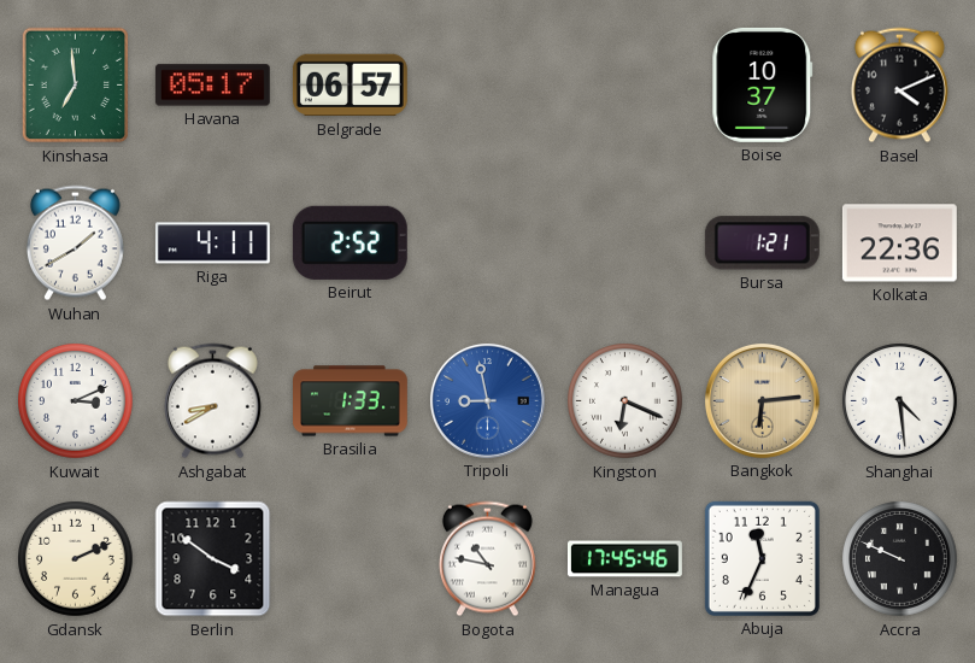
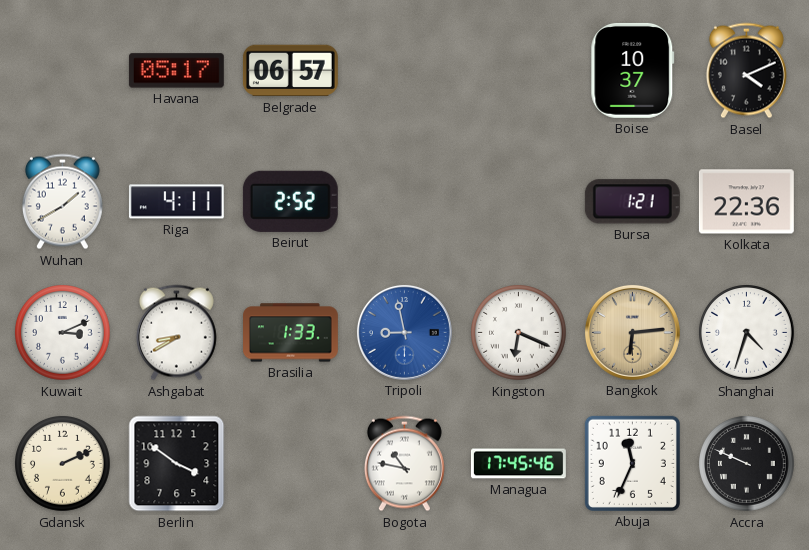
Kinshasa: 6:59 -> none
Shanghai: 4:29 -> 4:33
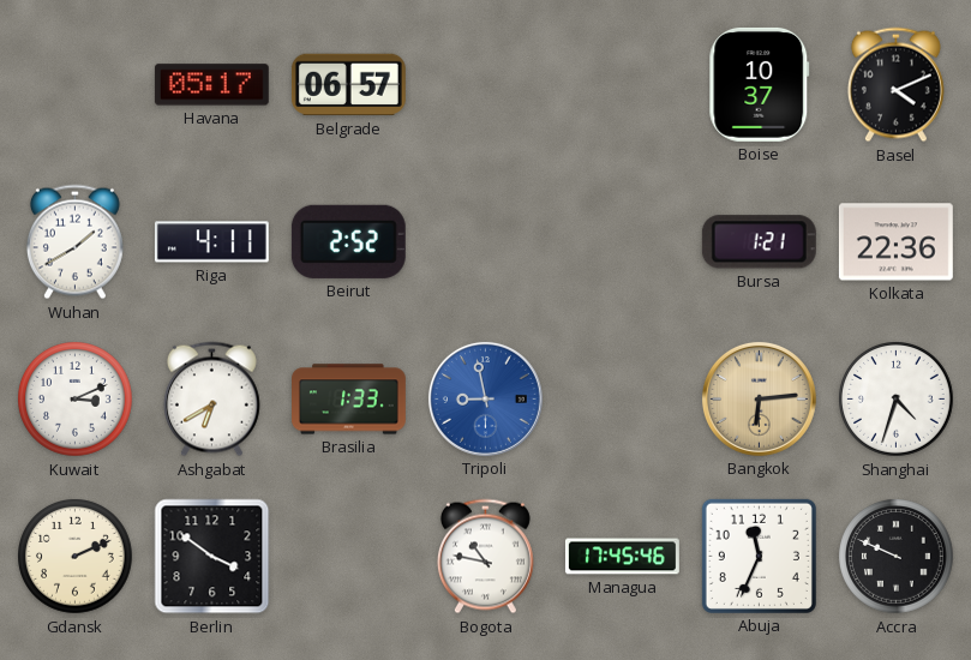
Ashgabat: 8:40 -> 6:40
Kingston: 6:19 -> none
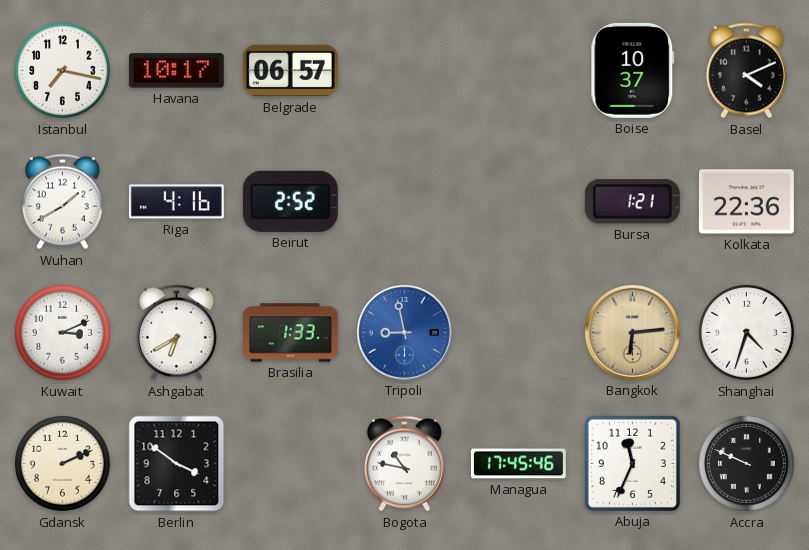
Istanbul: none -> 7:17
Havana: 05:17 -> 10:17
Riga: 4:11 -> 4:16
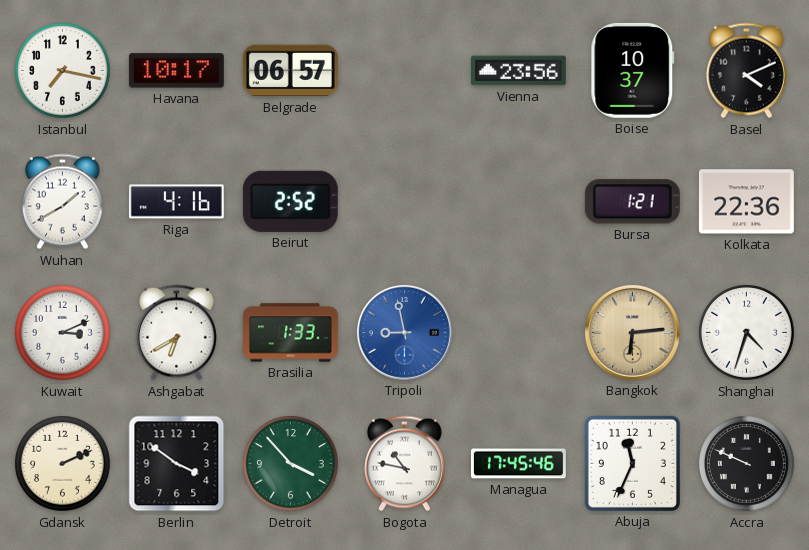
Vienna: none -> 23:56
Detroit: none -> 3:53
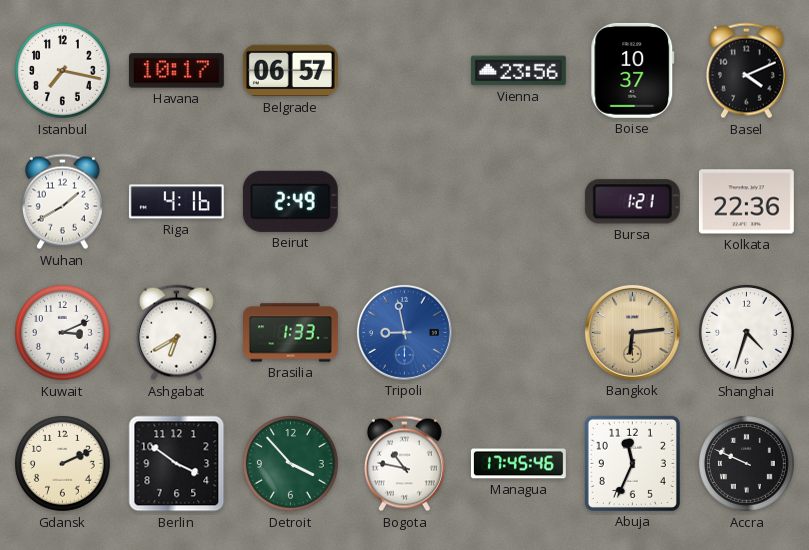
Beirut: 2:52 -> 2:49
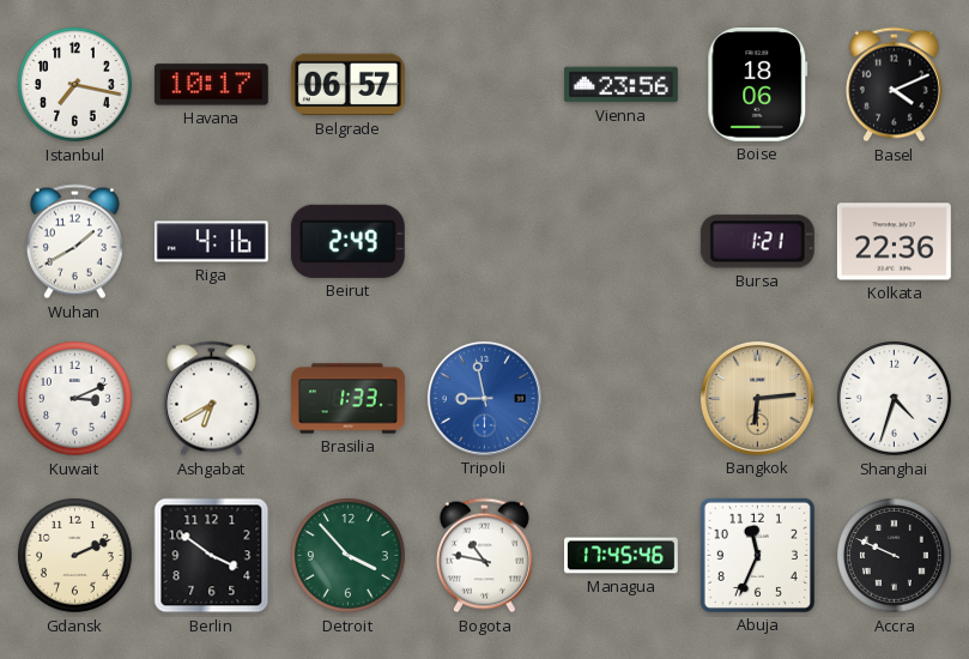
Boise: 10:37 -> 18:06
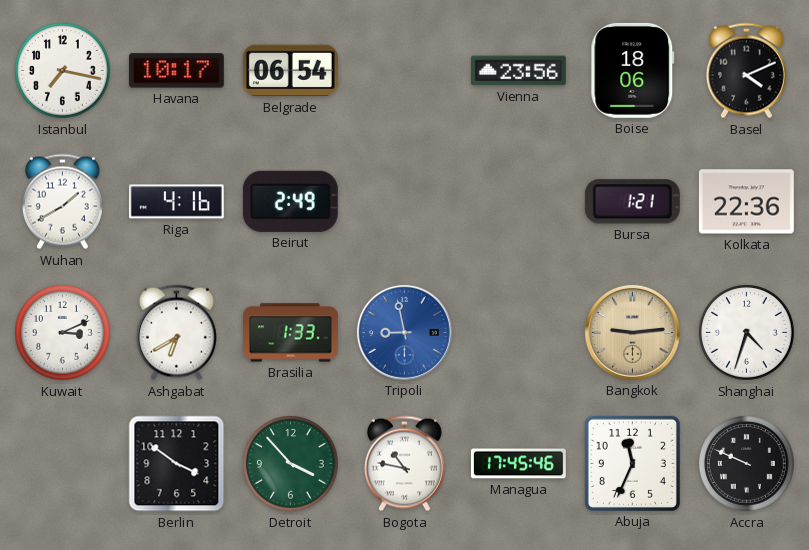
Belgrade: 06:57 -> 06:54
Bangkok: 6:14 -> 9:14
Gdansk: 2:11 -> none
